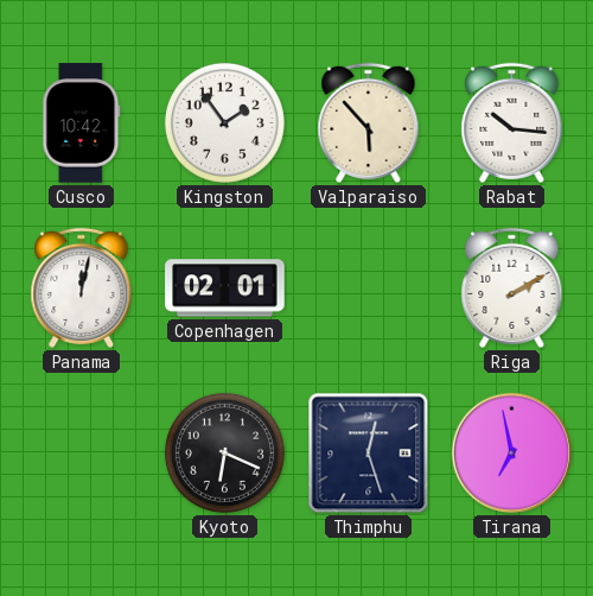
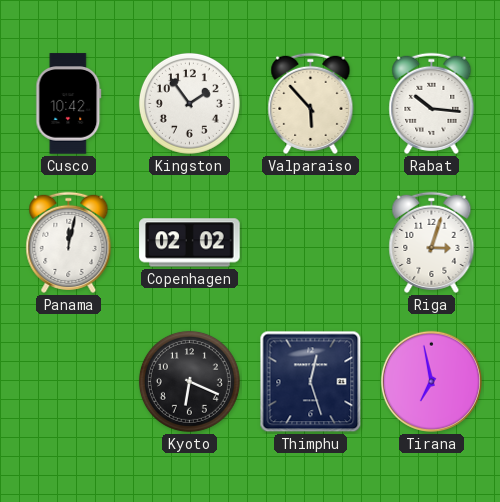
Copenhagen: 02:01 -> 02:02
Riga: 2:10 -> 3:03
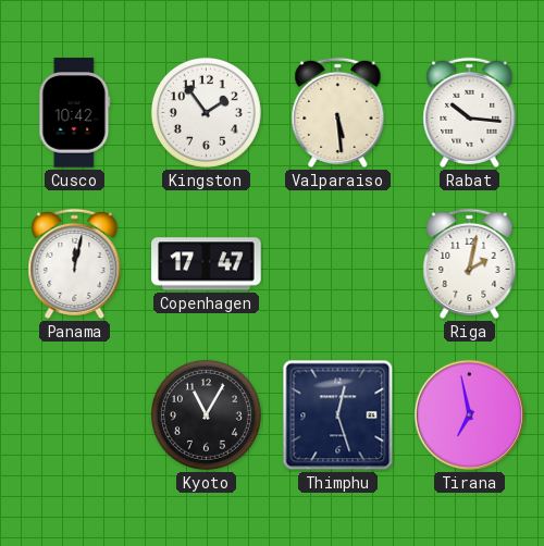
Valparaiso: 5:53 -> 5:29
Copenhagen: 02:02 -> 17:47
Riga: 3:03 -> 2:02
Kyoto: 6:19 -> 11:05
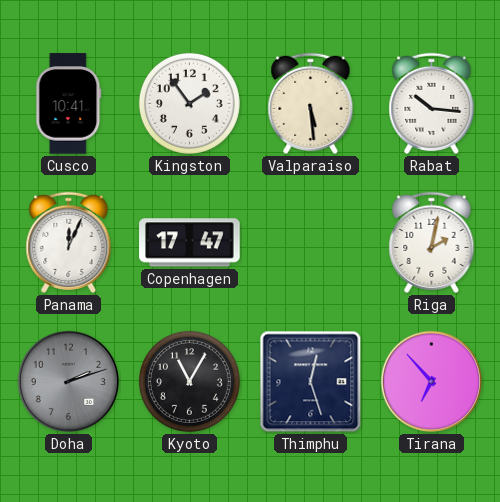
Cusco: 10:42 -> 10:41
Panama: 12:02 -> 12:04
Doha: none -> 2:12
Tirana: 6:58 -> 6:53
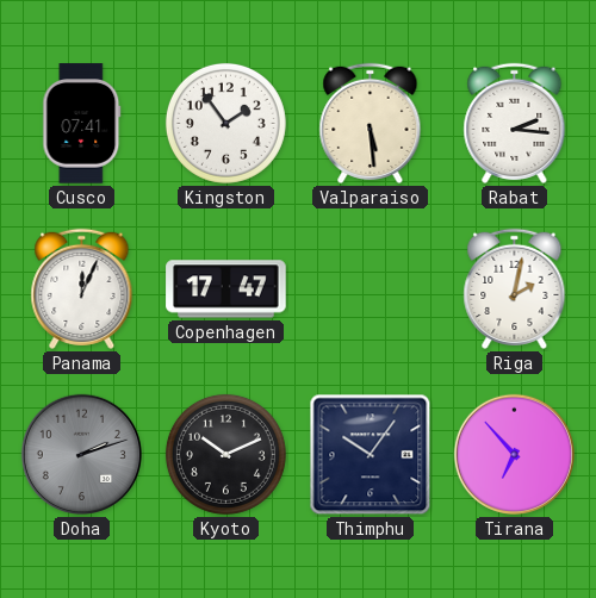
Cusco: 10:41 -> 07:41
Rabat: 10:16 -> 2:16
Kyoto: 11:05 -> 10:11
Thimphu: 12:27 -> 10:06
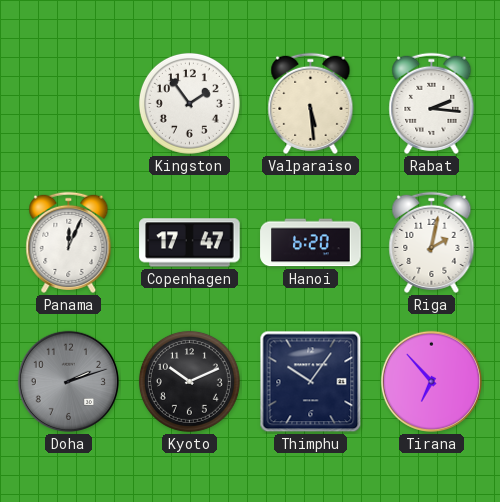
Cusco: 07:41 -> none
Hanoi: none -> 6:20
